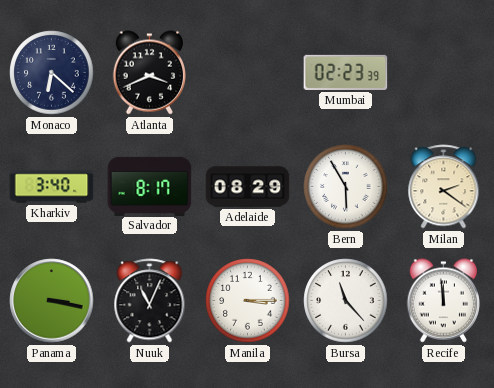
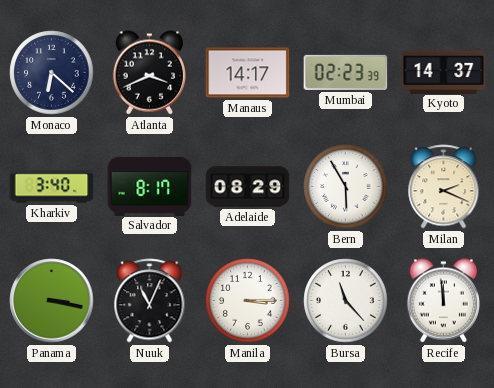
Manaus: none -> 14:17
Kyoto: none -> 14:37
Milan: 2:21 -> 2:19
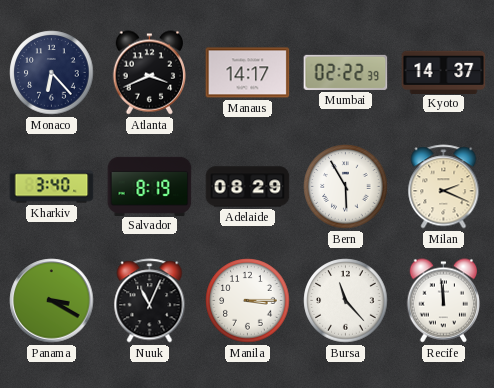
Monaco: 6:22 -> 6:23
Mumbai: 02:23 -> 02:22
Salvador: 8:17 -> 8:19
Panama: 3:17 -> 3:20
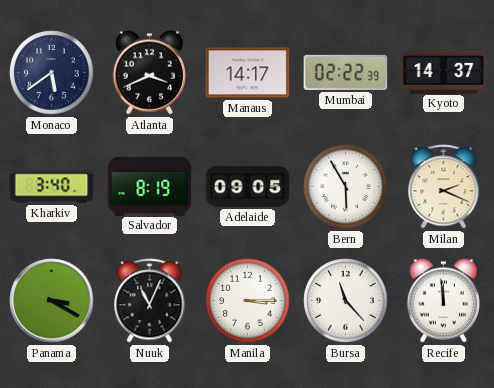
Monaco: 6:23 -> 5:39
Adelaide: 08:29 -> 09:05
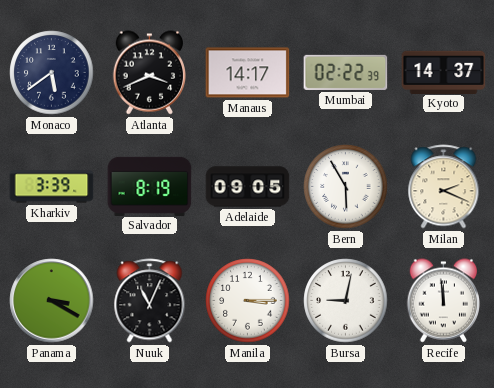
Kharkiv: 3:40 -> 3:39
Bursa: 11:23 -> 9:02
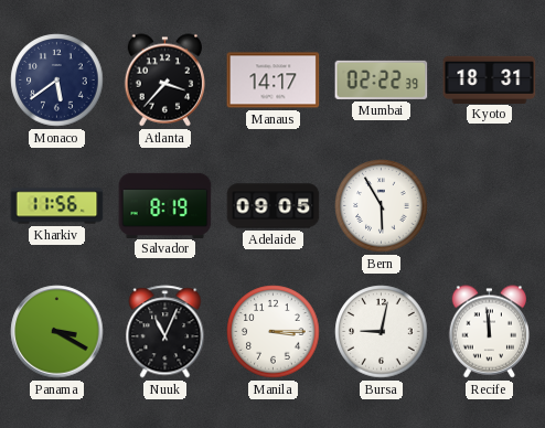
Atlanta: 3:41 -> 3:37
Kyoto: 14:37 -> 18:31
Kharkiv: 3:39 -> 11:56
Milan: 2:19 -> none
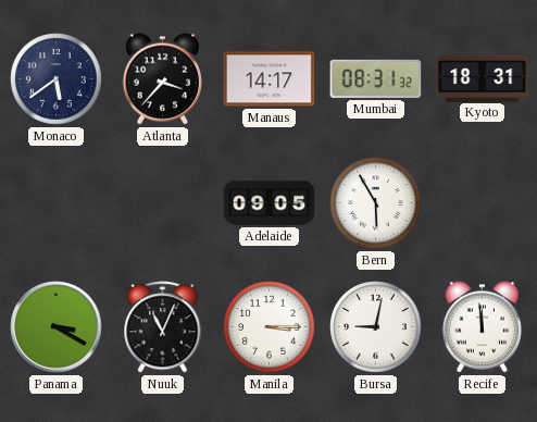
Mumbai: 02:22 -> 08:31
Kharkiv: 11:56 -> none
Salvador: 8:19 -> none
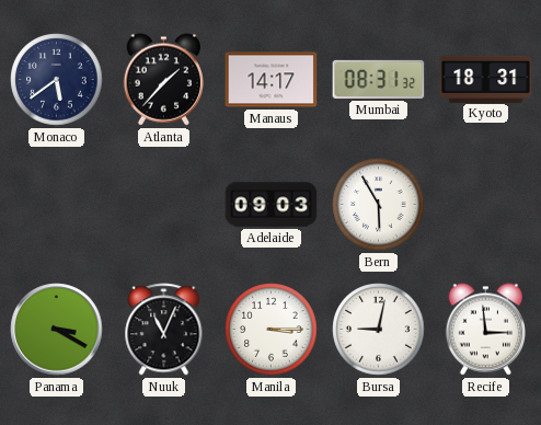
Atlanta: 3:37 -> 1:37
Adelaide: 09:05 -> 09:03
Recife: 11:59 -> 2:59
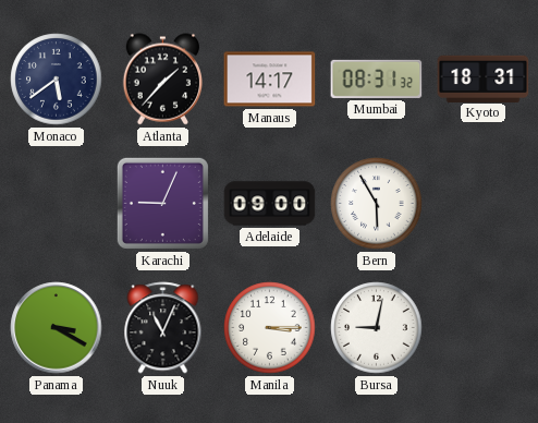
Karachi: none -> 9:04
Adelaide: 09:03 -> 09:00
Recife: 2:59 -> none
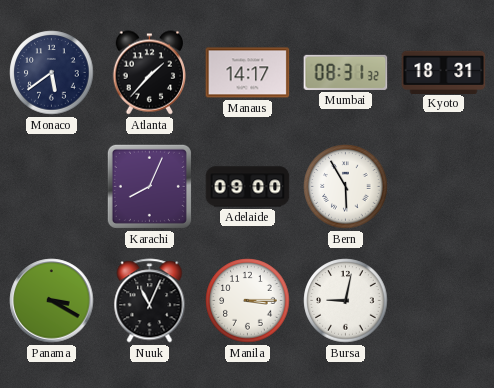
Karachi: 9:04 -> 8:04
